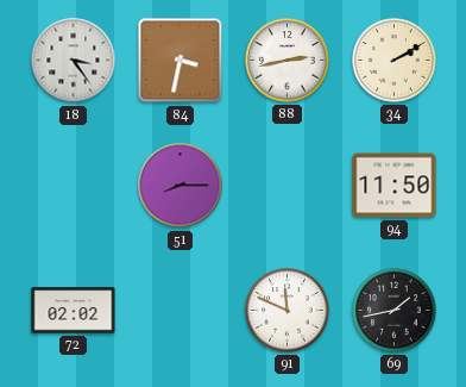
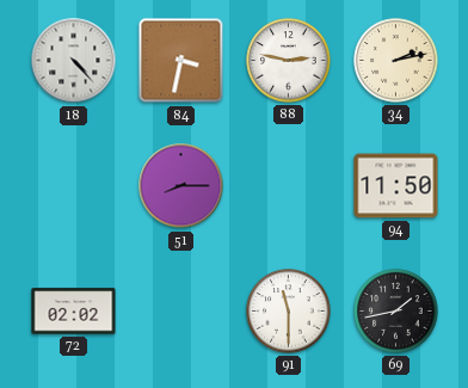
18: 3:24 -> 4:23
88: 2:43 -> 2:47
34: 2:10 -> 2:13
91: 11:49 -> 11:30
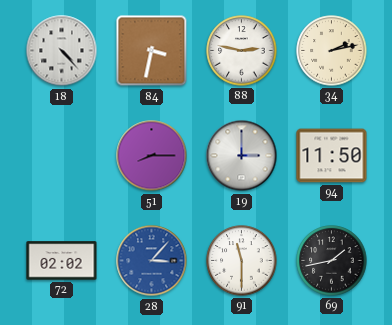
19: none -> 3:00
28: none -> 3:07
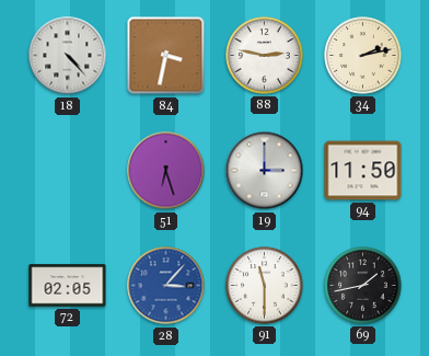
51: 8:15 -> 6:27
72: 02:02 -> 02:05
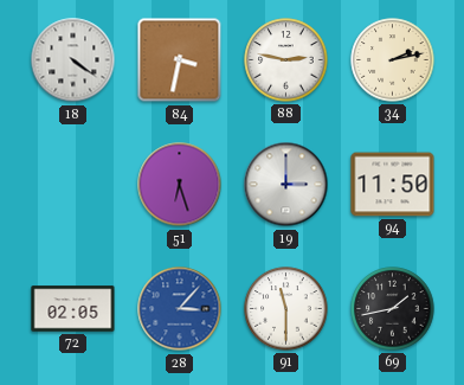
18: 4:23 -> 4:21
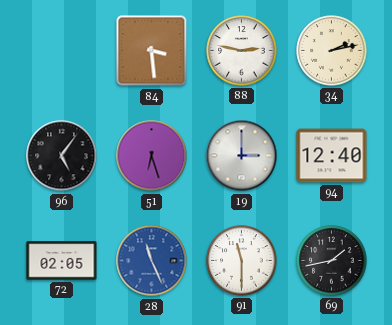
18: 4:21 -> none
84: 3:32 -> 3:29
96: none -> 5:06
94: 11:50 -> 12:40
28: 3:07 -> 11:26
